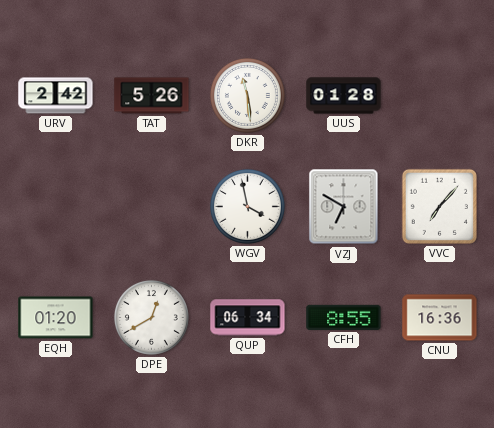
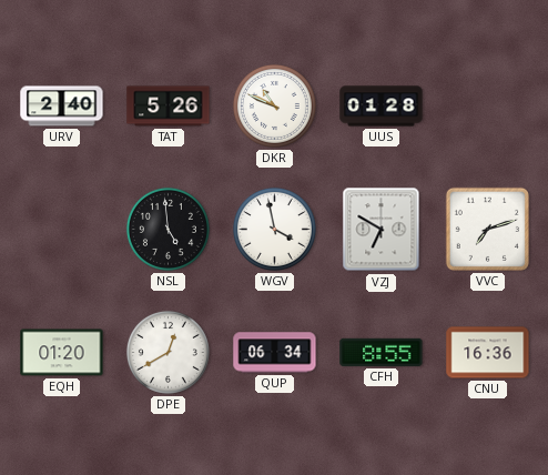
URV: 2:42 -> 2:40
DKR: 11:29 -> 10:49
NSL: none -> 4:59
VVC: 7:07 -> 7:12
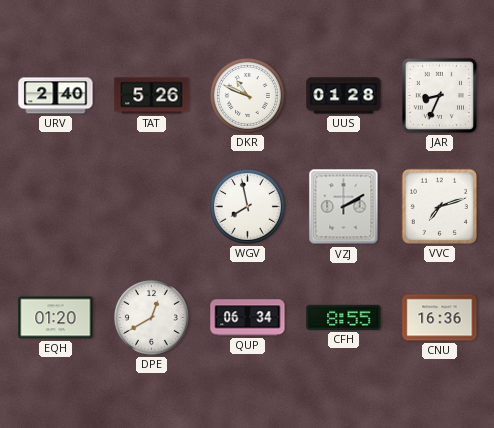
JAR: none -> 8:34
NSL: 4:59 -> none
WGV: 3:58 -> 7:58
VZJ: 6:50 -> 2:10
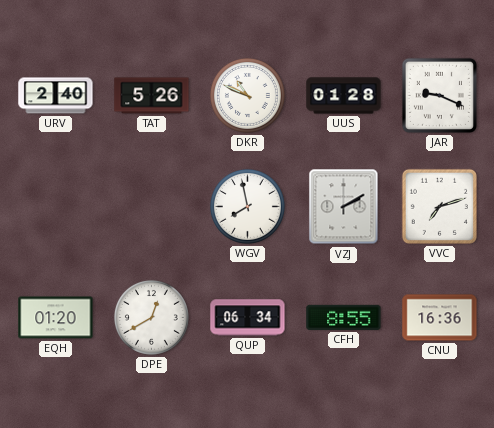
JAR: 8:34 -> 9:19
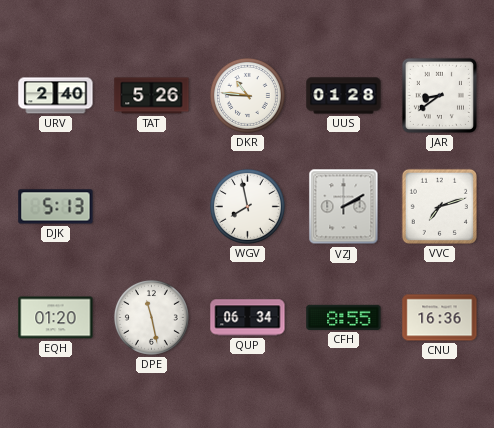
DKR: 10:49 -> 10:46
JAR: 9:19 -> 8:39
DJK: none -> 5:13
DPE: 12:40 -> 11:28
